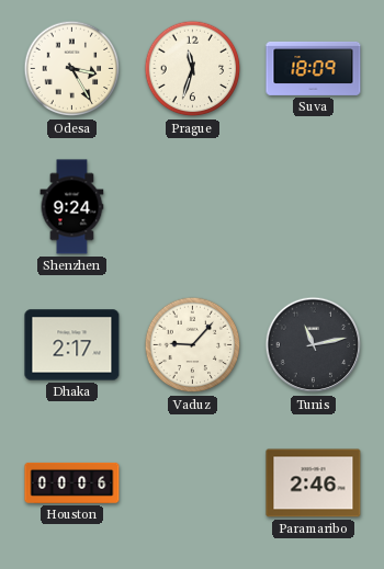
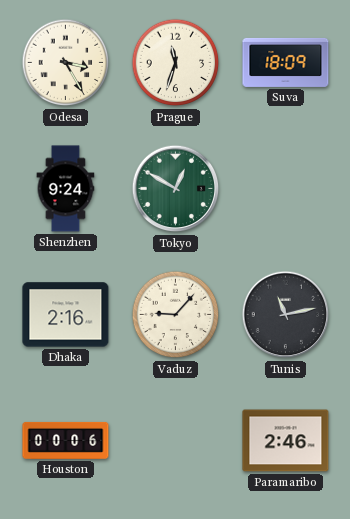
Tokyo: none -> 12:50
Dhaka: 2:17 -> 2:16
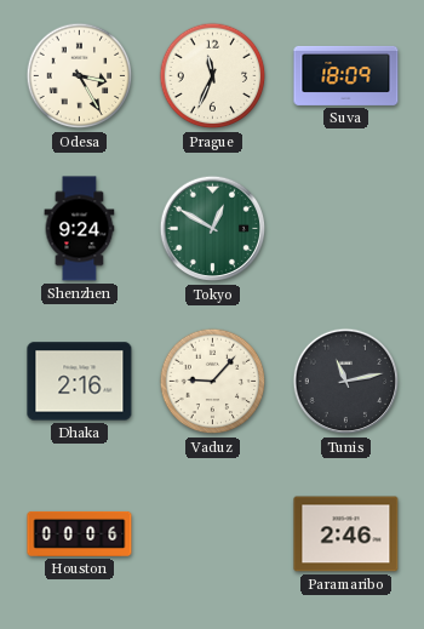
Prague: 11:33 -> 11:34
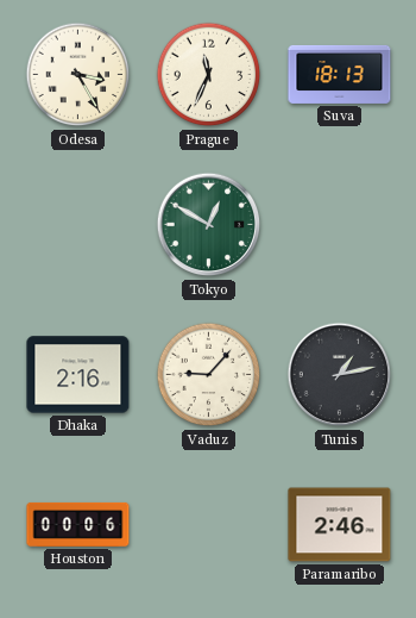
Suva: 18:09 -> 18:13
Shenzhen: 9:24 -> none
Tunis: 11:13 -> 1:13
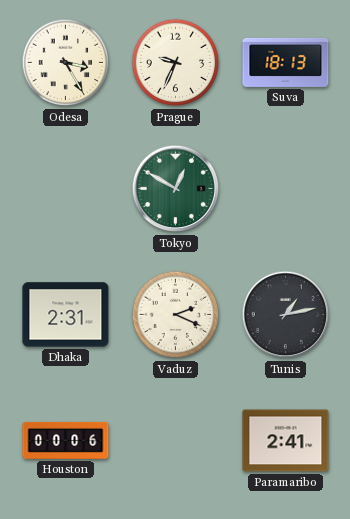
Prague: 11:34 -> 9:34
Dhaka: 2:16 -> 2:31
Vaduz: 9:07 -> 2:19
Paramaribo: 2:46 -> 2:41
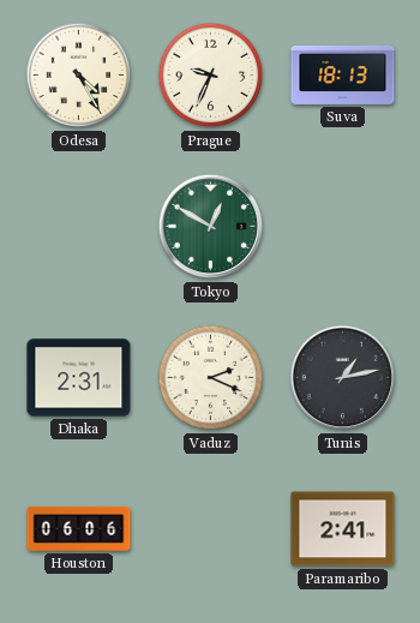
Odesa: 3:25 -> 4:25
Houston: 00:06 -> 06:06
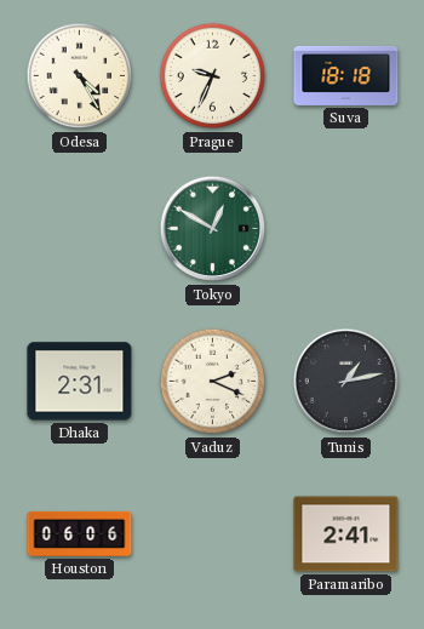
Suva: 18:13 -> 18:18
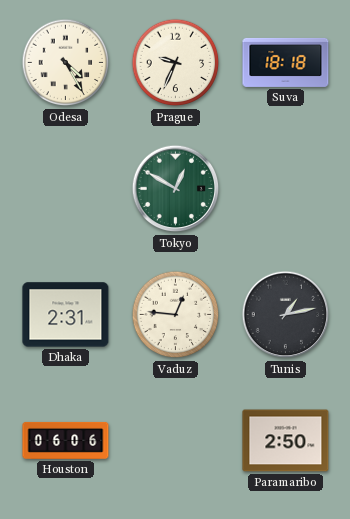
Vaduz: 2:19 -> 12:46
Paramaribo: 2:41 -> 2:50
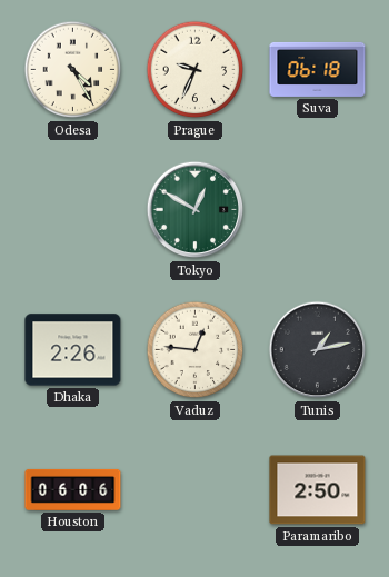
Suva: 18:18 -> 06:18
Dhaka: 2:31 -> 2:26
